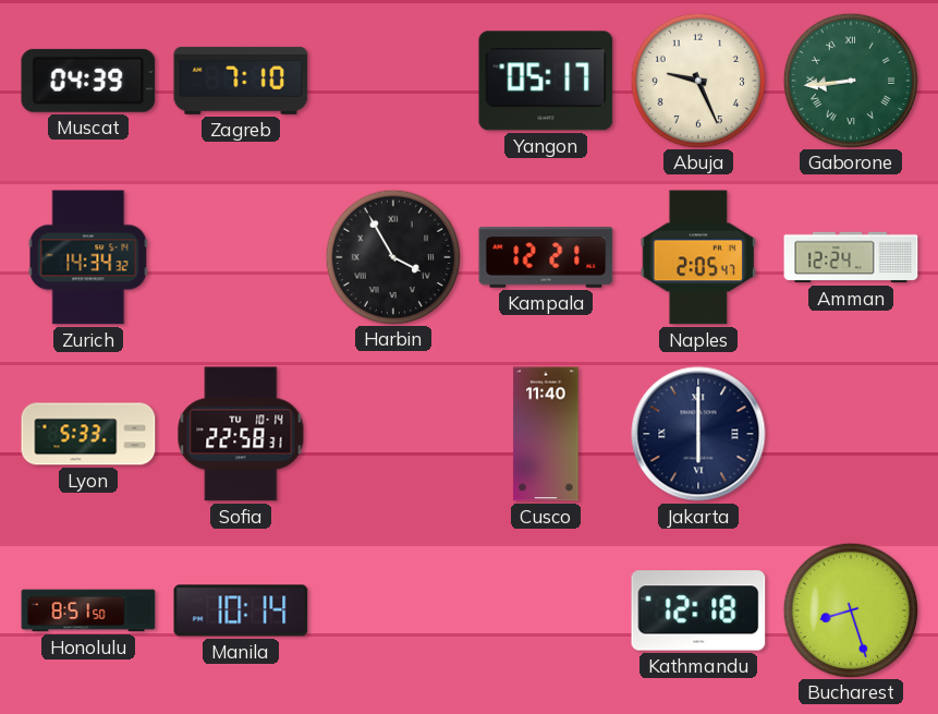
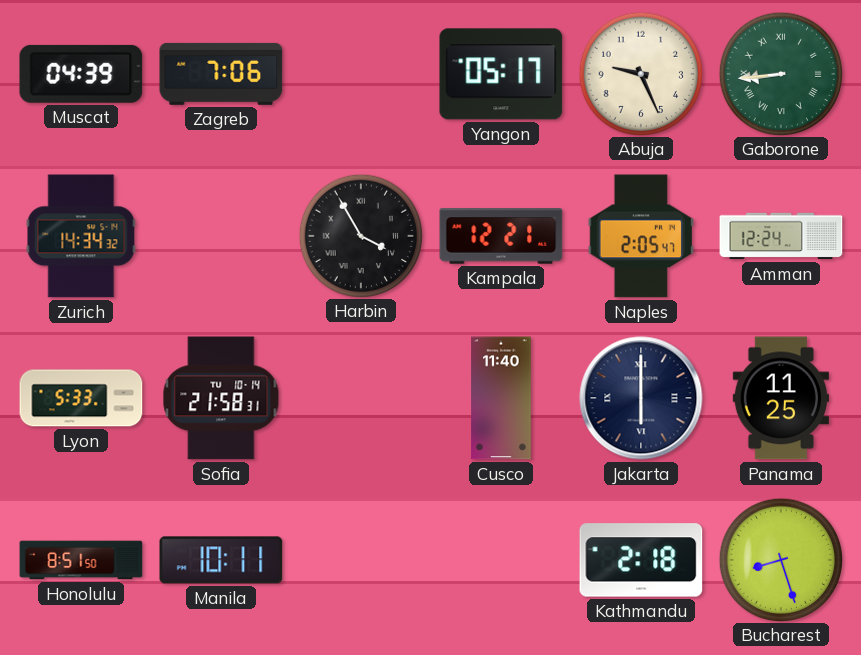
Zagreb: 7:10 -> 7:06
Sofia: 22:58 -> 21:58
Panama: none -> 11:25
Manila: 10:14 -> 10:11
Kathmandu: 12:18 -> 2:18
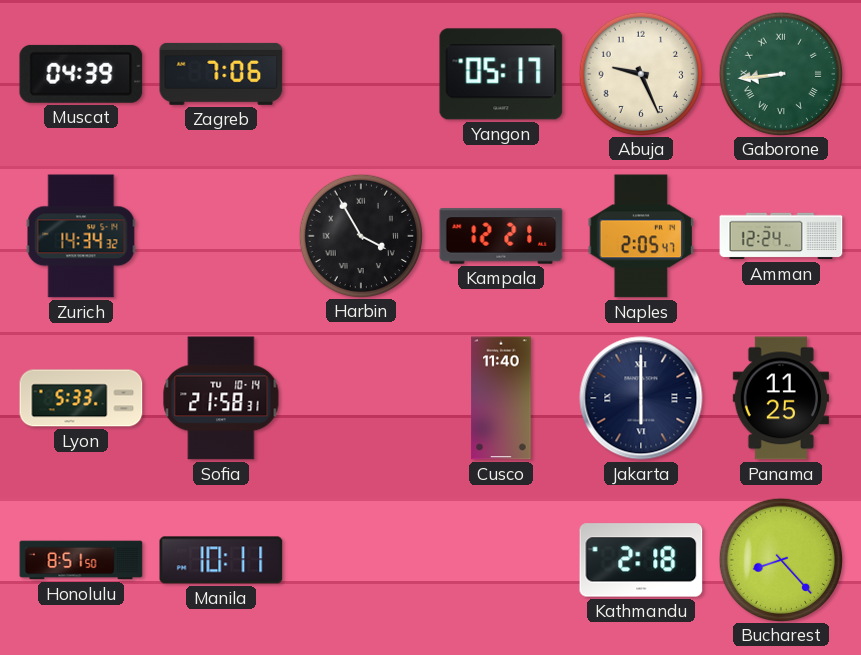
Bucharest: 8:27 -> 8:23
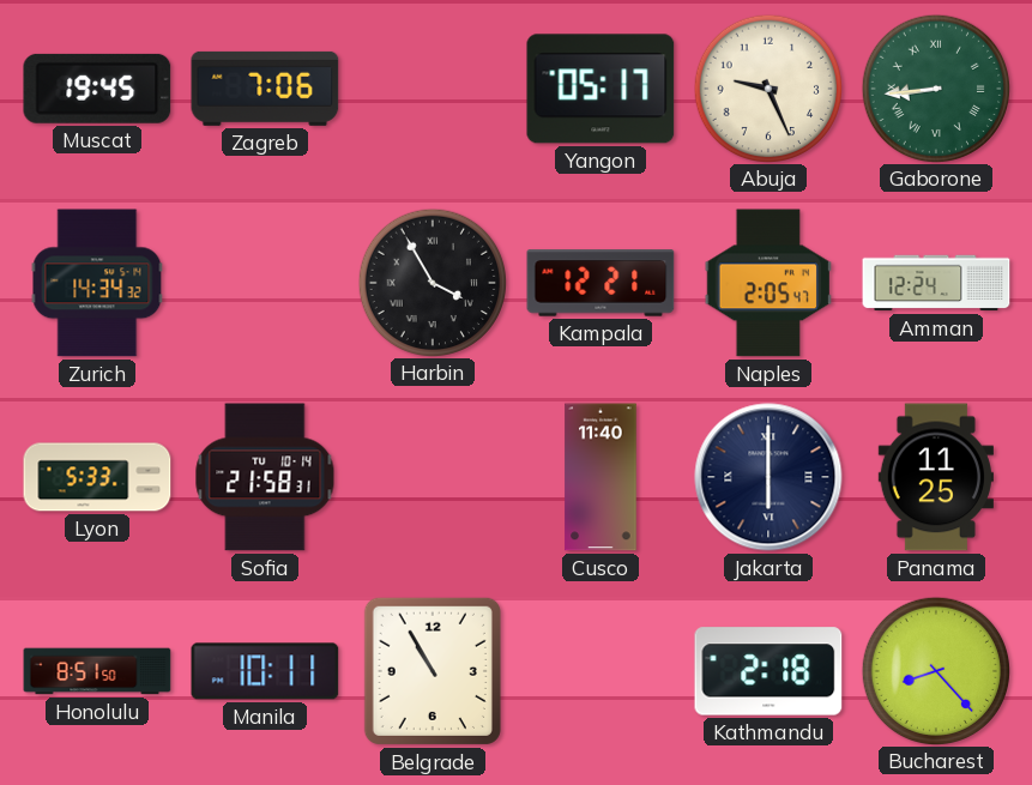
Muscat: 04:39 -> 19:45
Belgrade: none -> 10:55
